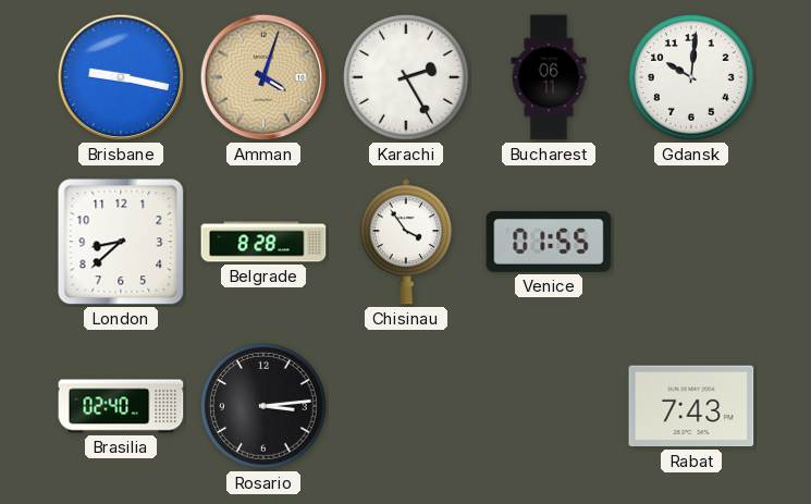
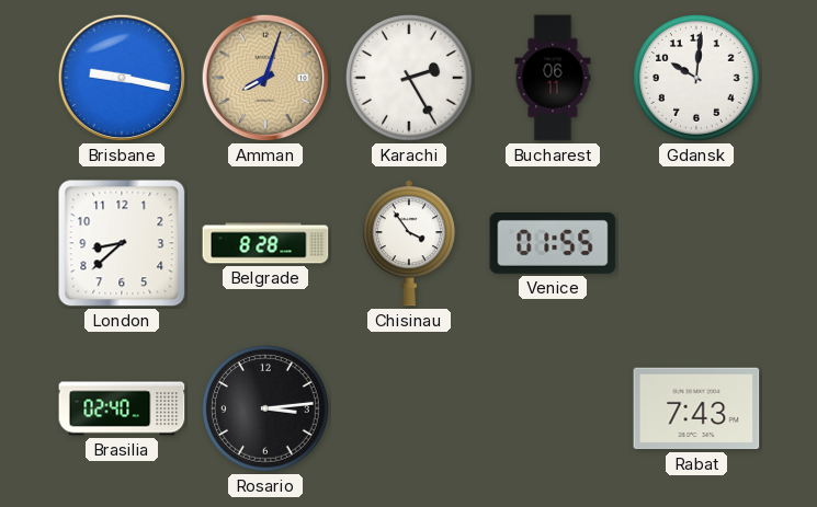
Amman: 4:03 -> 8:03
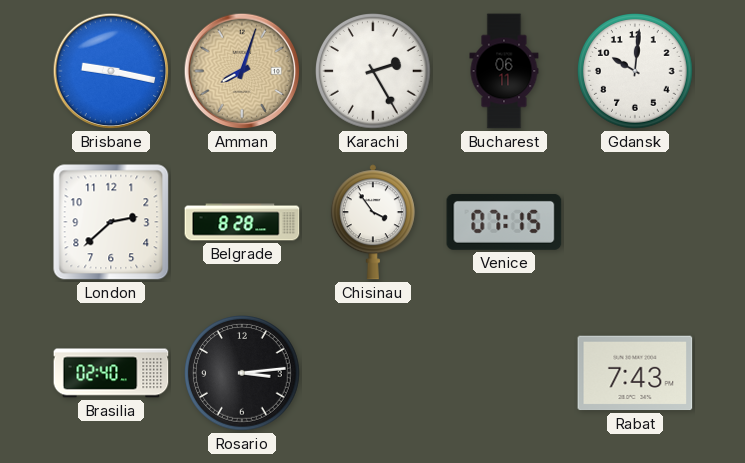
London: 8:38 -> 2:38
Venice: 01:55 -> 07:15
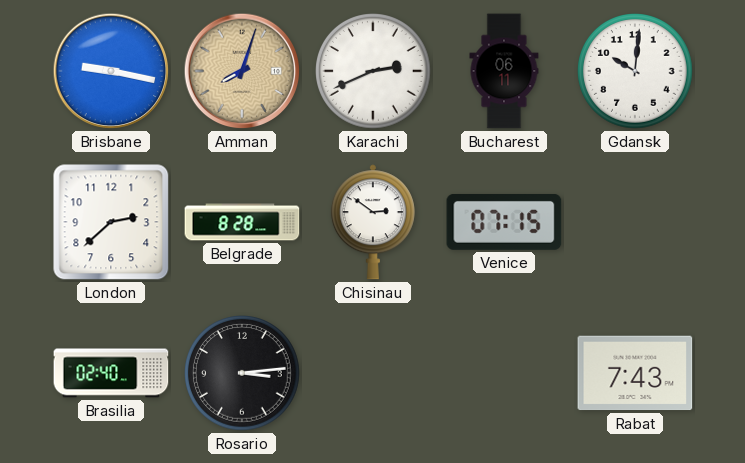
Karachi: 2:25 -> 2:41
Chisinau: 3:54 -> 2:51
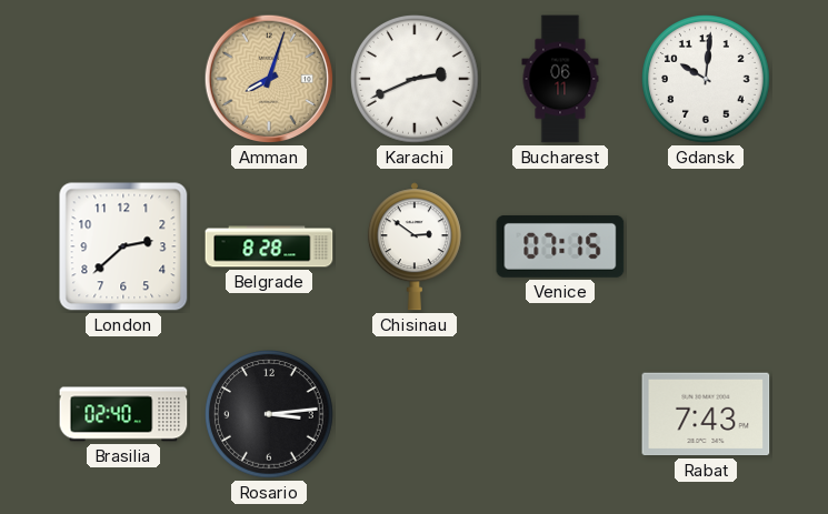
Brisbane: 9:17 -> none
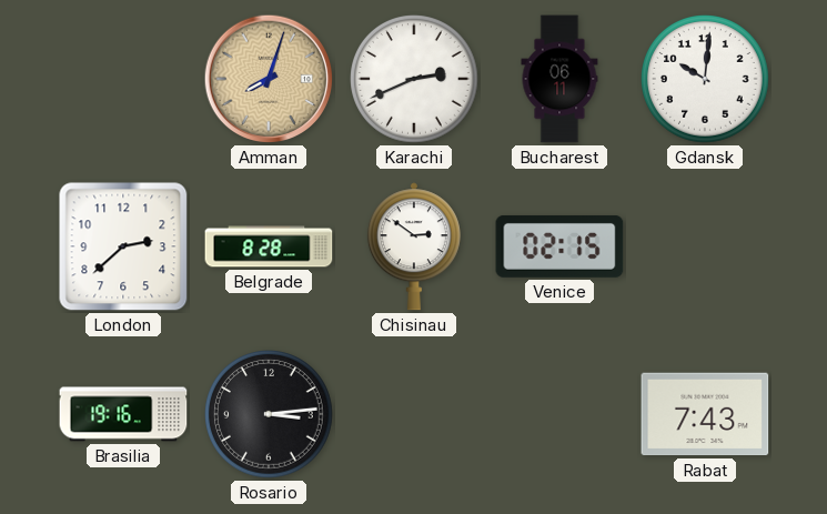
Venice: 07:15 -> 02:15
Brasilia: 02:40 -> 19:16
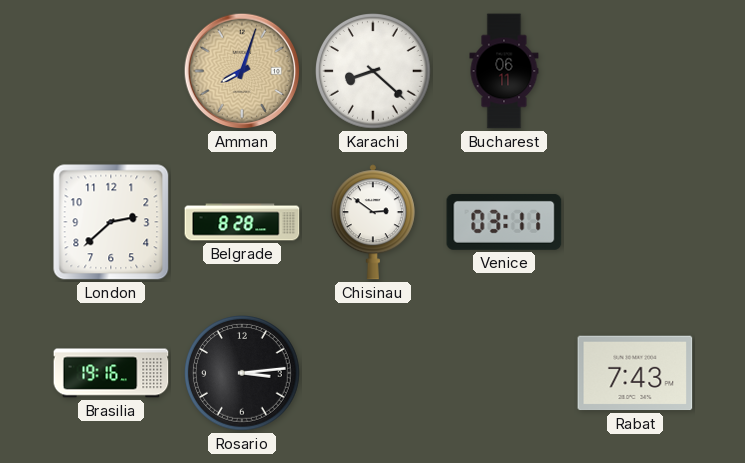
Karachi: 2:41 -> 8:22
Gdansk: 10:01 -> none
Venice: 02:15 -> 03:11
